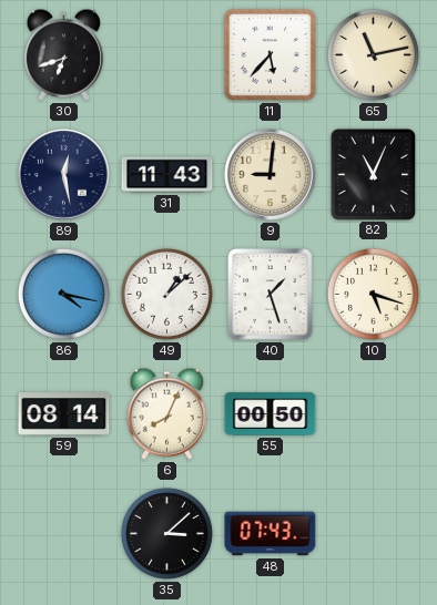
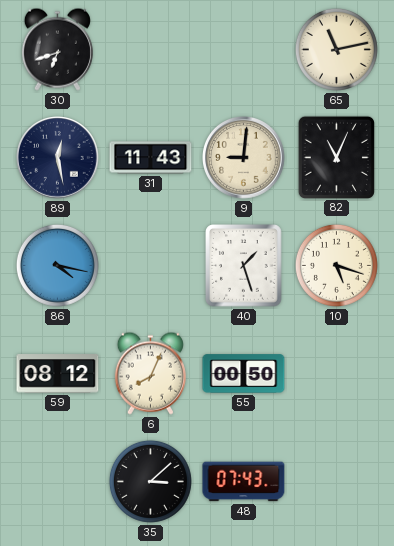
11: 5:37 -> none
49: 1:08 -> none
59: 08:14 -> 08:12
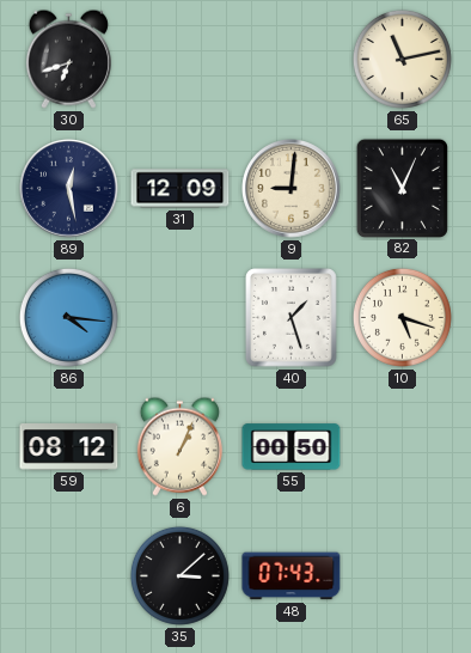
31: 11:43 -> 12:09
86: 4:17 -> 4:16
6: 8:04 -> 1:04
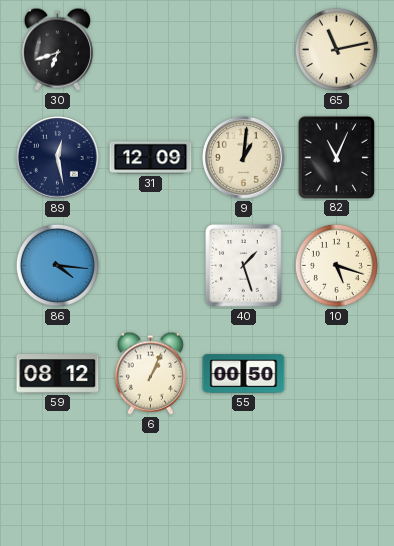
9: 9:01 -> 1:01
35: 3:08 -> none
48: 07:43 -> none
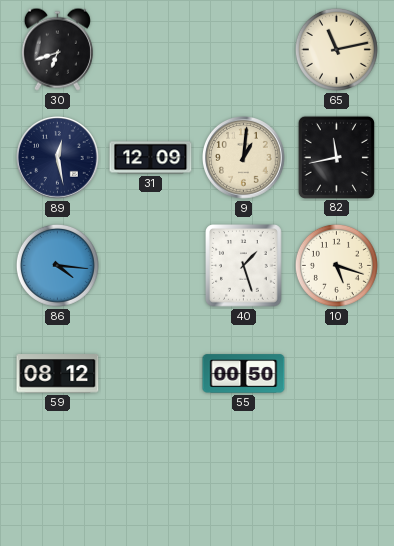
82: 11:04 -> 11:43
6: 1:04 -> none
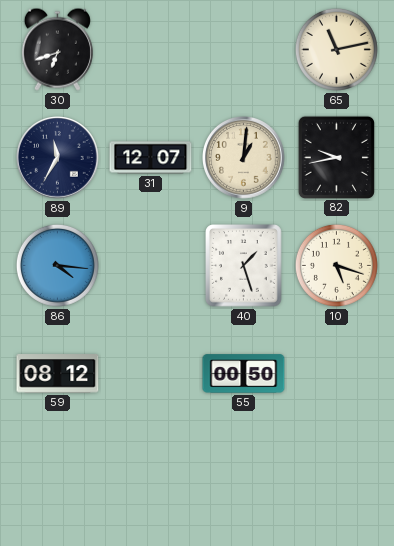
89: 12:28 -> 11:35
31: 12:09 -> 12:07
82: 11:43 -> 9:43
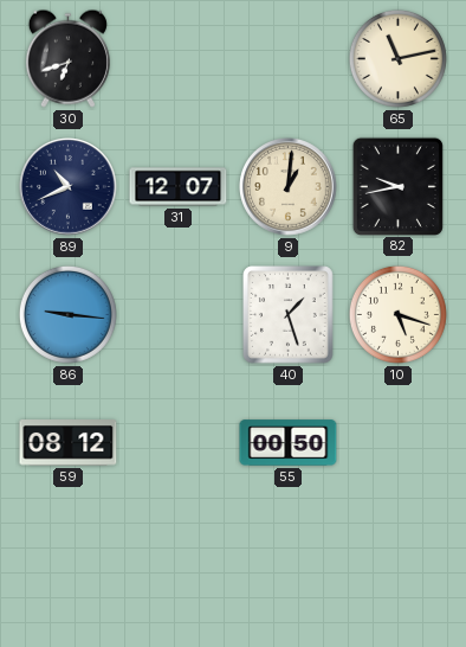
89: 11:35 -> 10:41
86: 4:16 -> 9:16
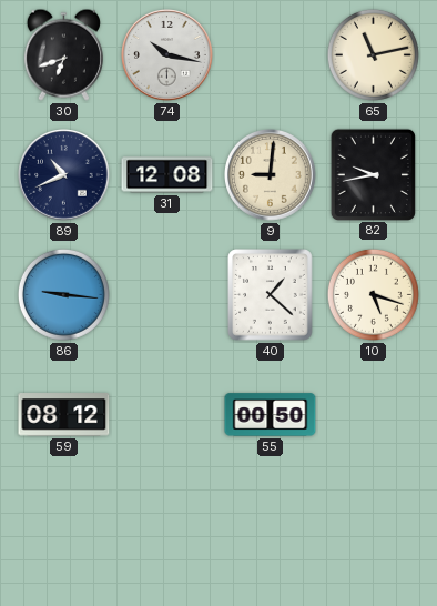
74: none -> 10:17
31: 12:07 -> 12:08
9: 1:01 -> 9:01
40: 1:27 -> 1:22
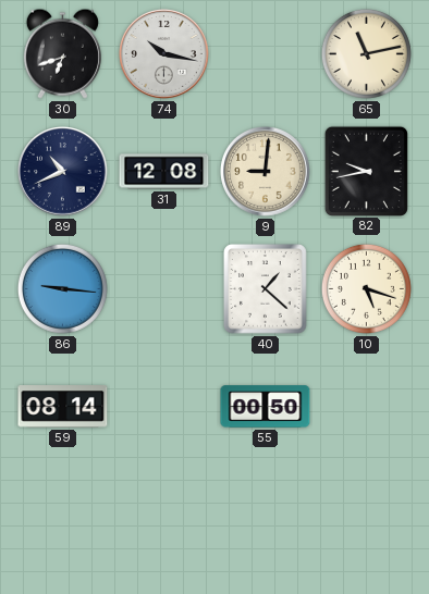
59: 08:12 -> 08:14
